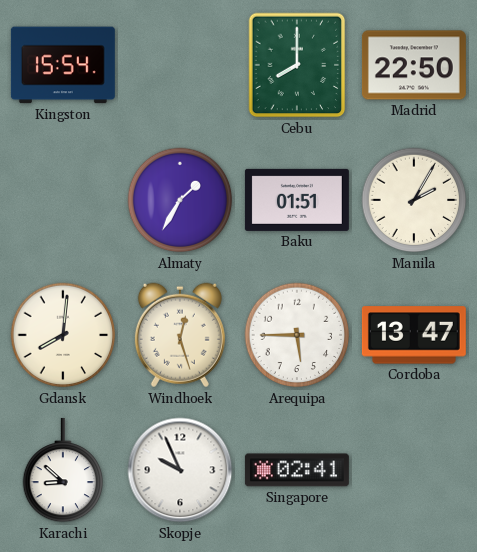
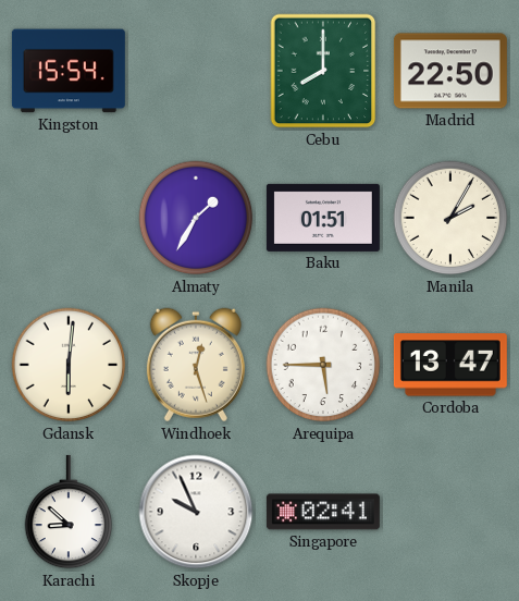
Gdansk: 8:01 -> 6:01
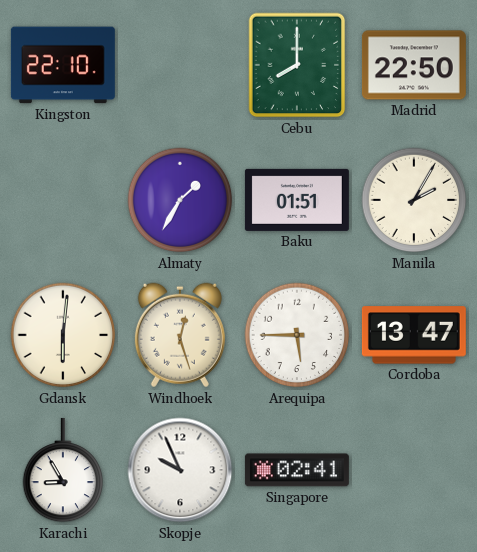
Kingston: 15:54 -> 22:10
Karachi: 8:52 -> 8:55
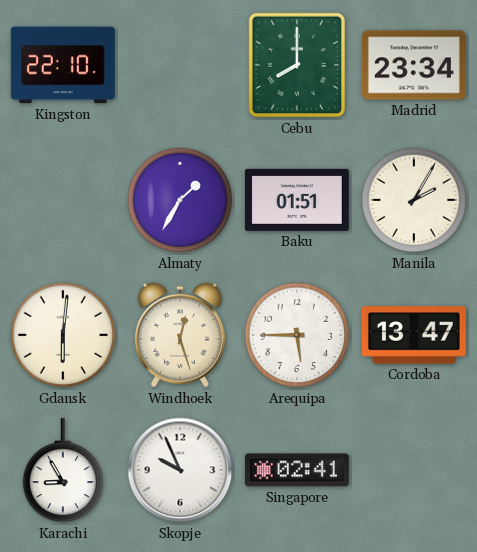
Madrid: 22:50 -> 23:34
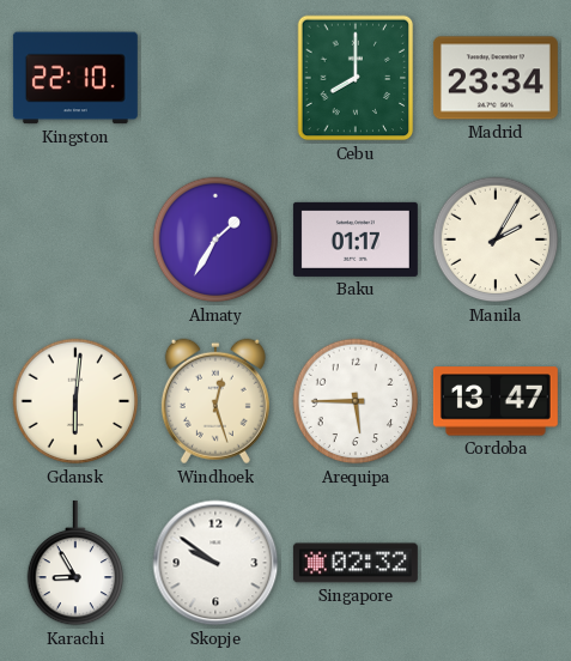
Baku: 01:51 -> 01:17
Skopje: 9:56 -> 9:51
Singapore: 02:41 -> 02:32
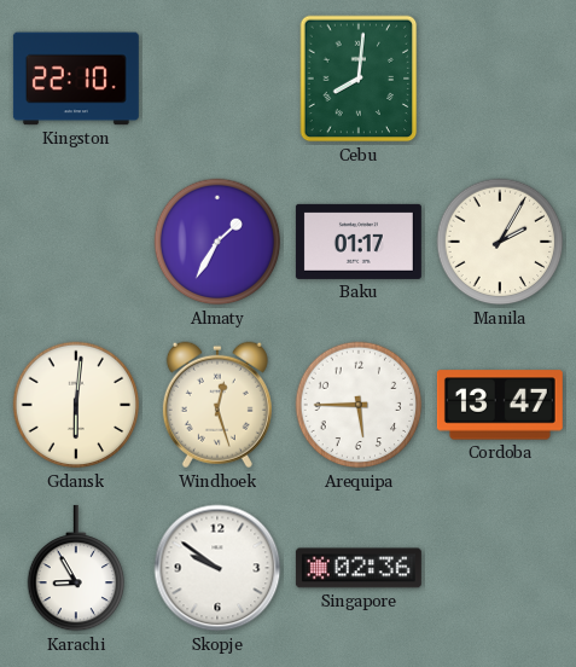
Cebu: 8:00 -> 8:01
Madrid: 23:34 -> none
Singapore: 02:32 -> 02:36
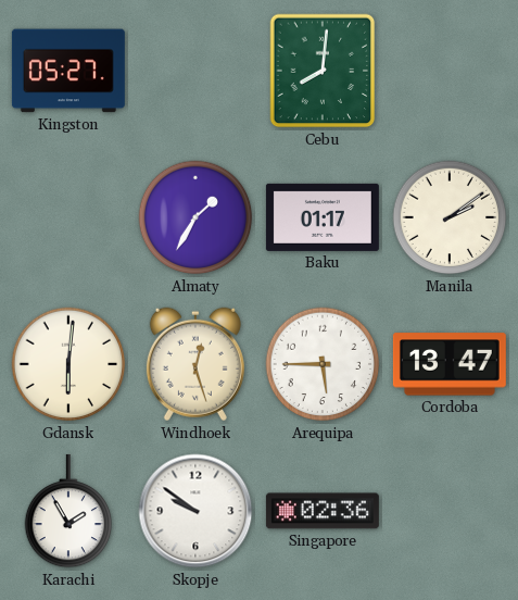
Kingston: 22:10 -> 05:27
Manila: 2:05 -> 2:09
Karachi: 8:55 -> 1:55
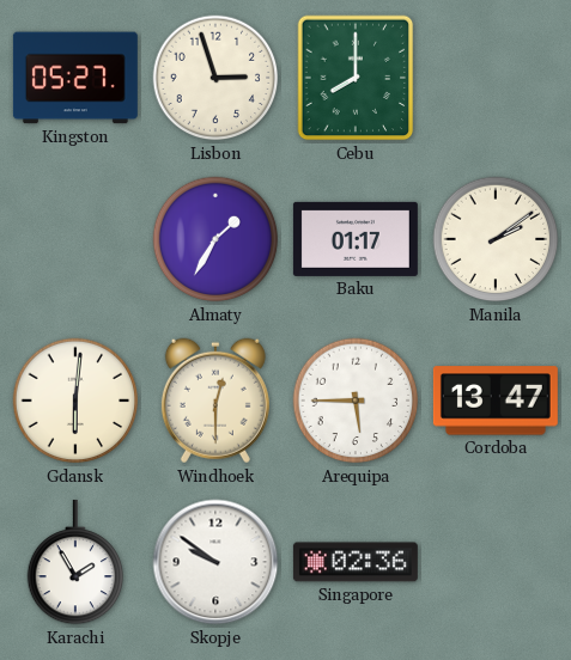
Lisbon: none -> 2:57
Cebu: 8:01 -> 8:00
Windhoek: 12:27 -> 12:30
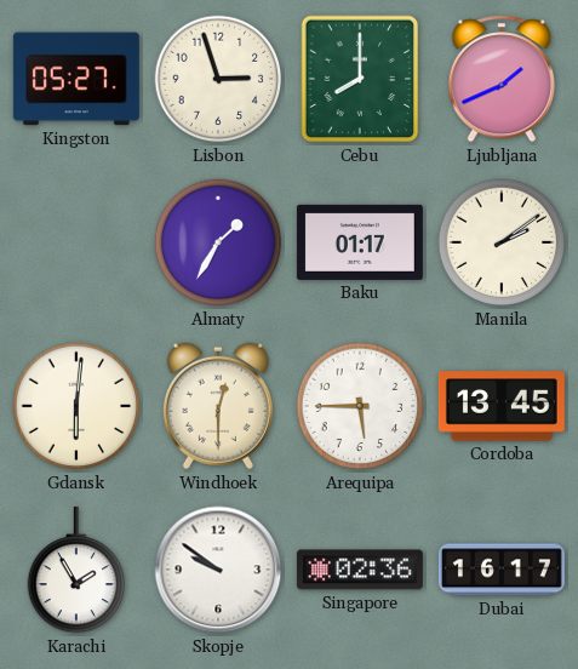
Ljubljana: none -> 1:41
Cordoba: 13:47 -> 13:45
Dubai: none -> 16:17
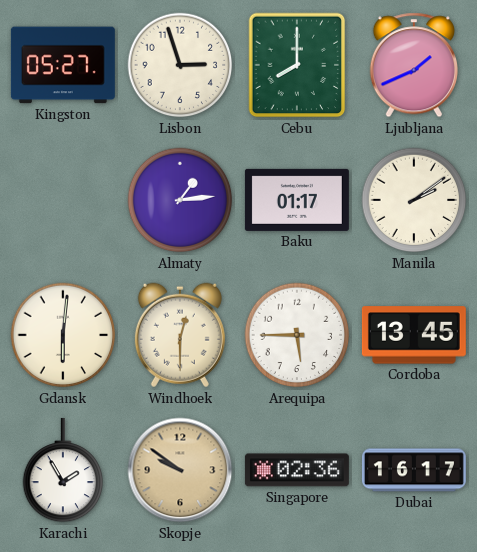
Almaty: 1:35 -> 1:14
Skopje dial: white -> champagne
